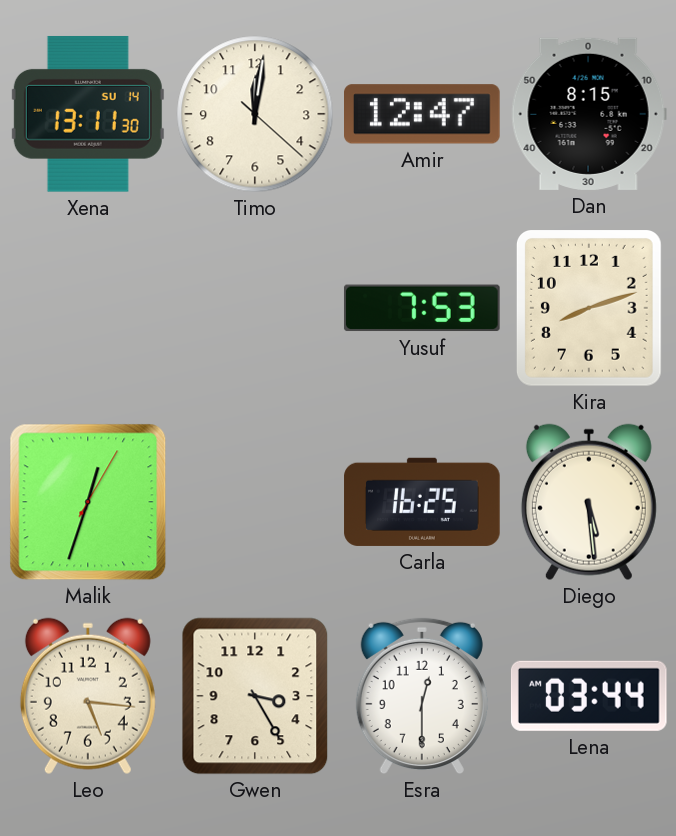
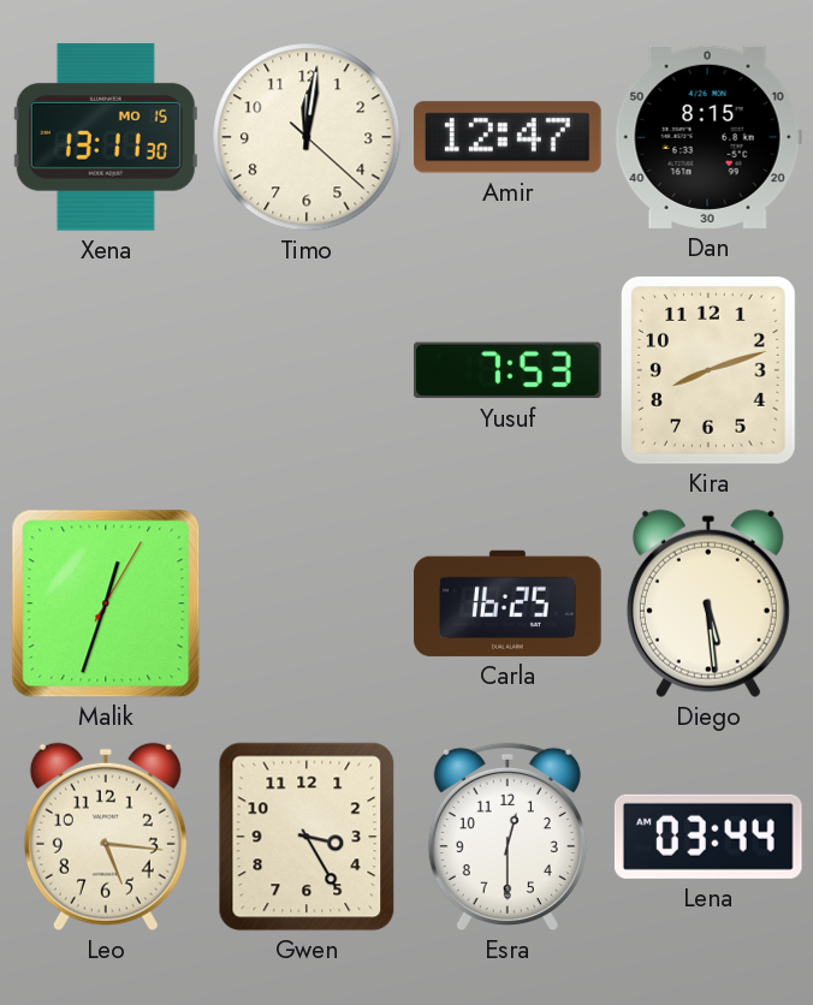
Xena date: SU 14 -> MO 15
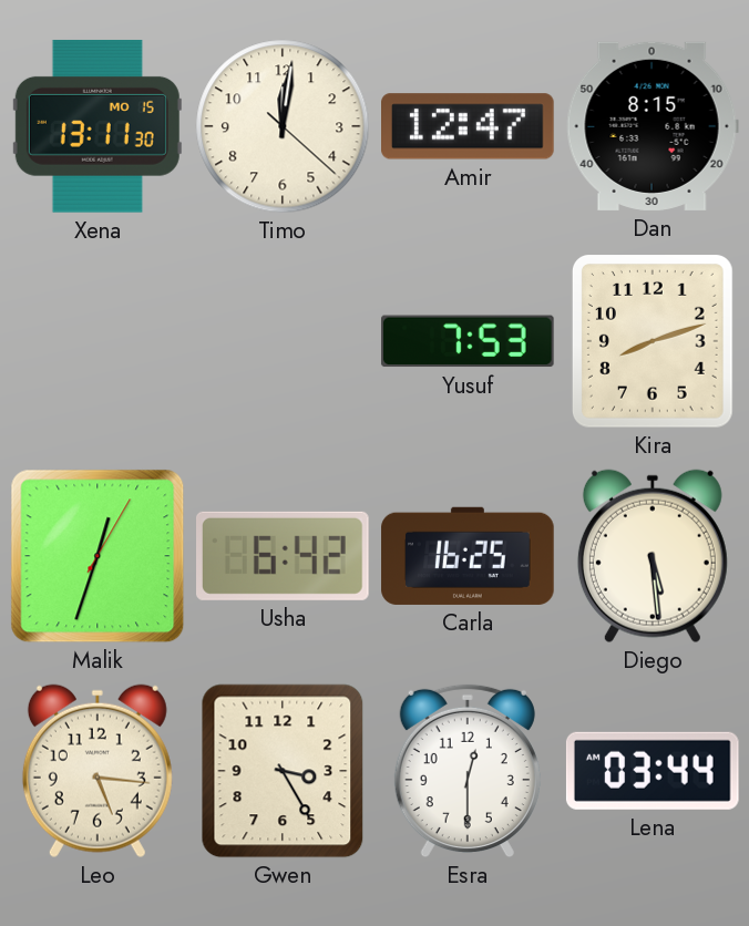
Usha: none -> 6:42
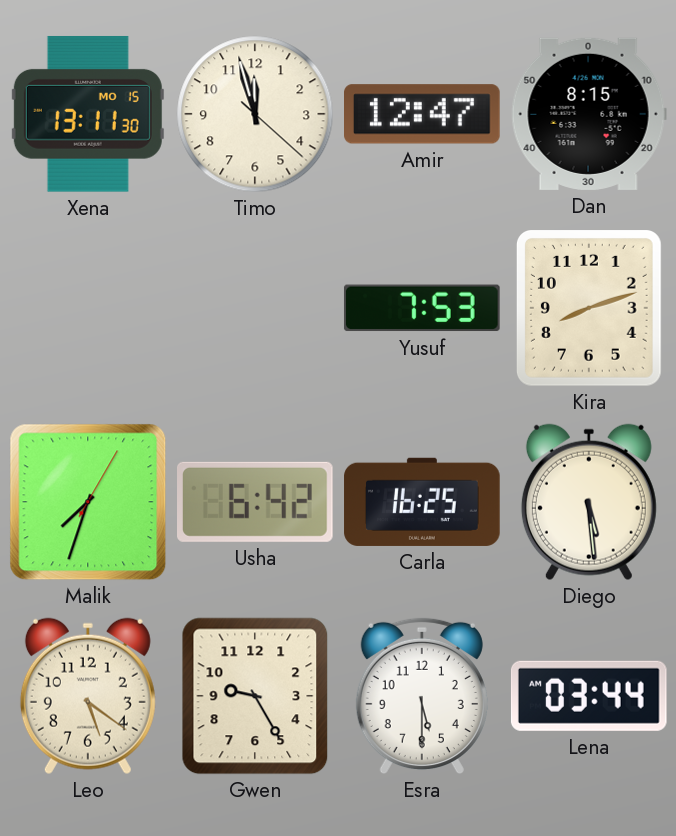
Timo: 12:01 -> 11:57
Malik: 12:33 -> 7:33
Leo: 5:16 -> 5:21
Gwen: 3:25 -> 9:25
Esra: 12:30 -> 5:30
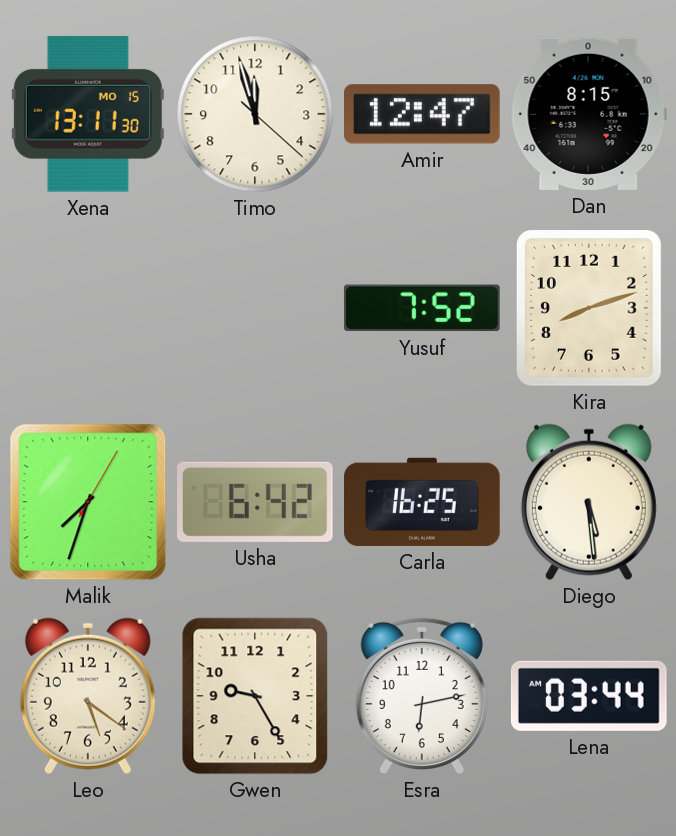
Yusuf: 7:53 -> 7:52
Esra: 5:30 -> 6:13
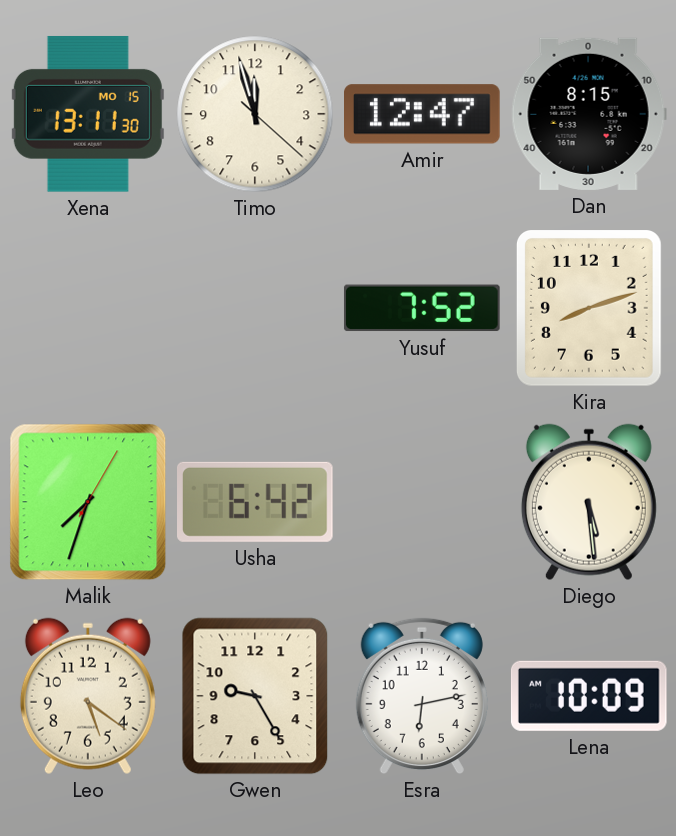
Carla: 16:25 -> none
Lena: 03:44 -> 10:09
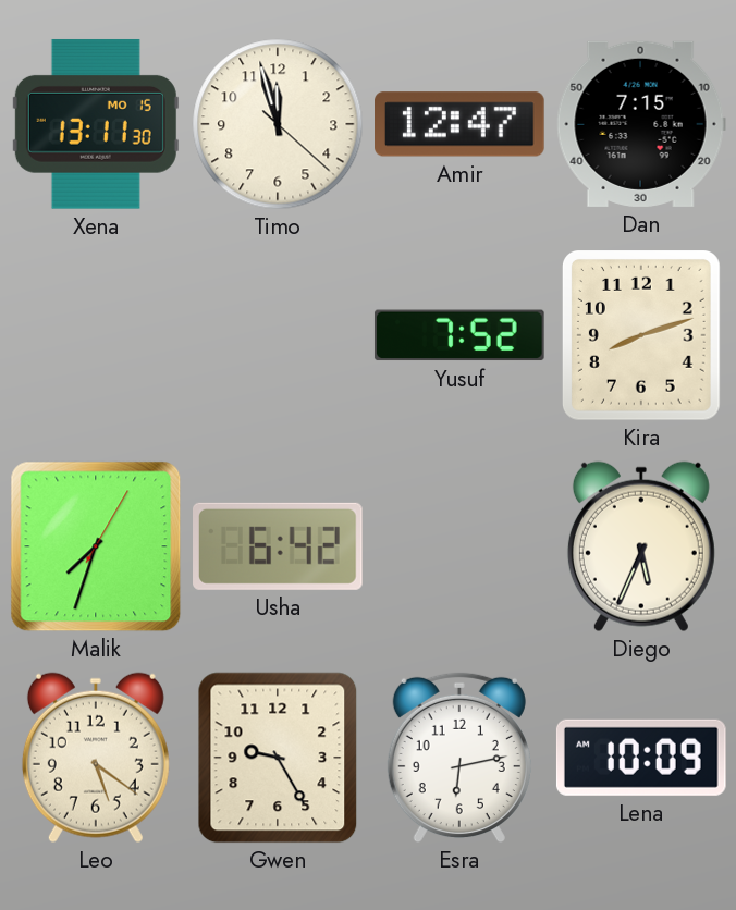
Dan: 8:15 -> 7:15
Diego: 5:29 -> 5:34
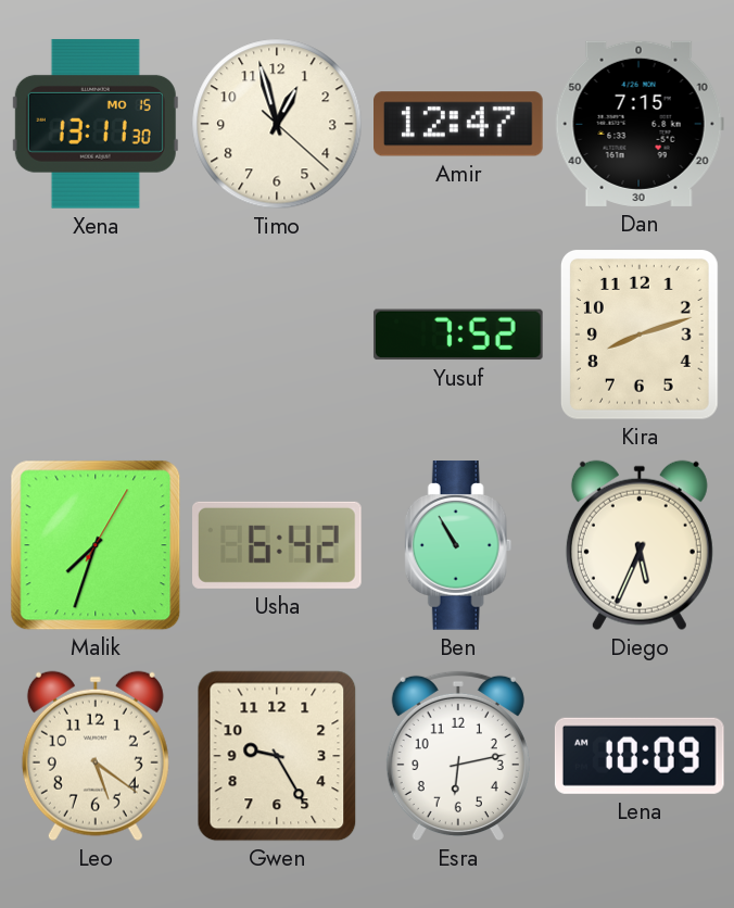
Timo: 11:57 -> 12:57
Ben: none -> 10:55
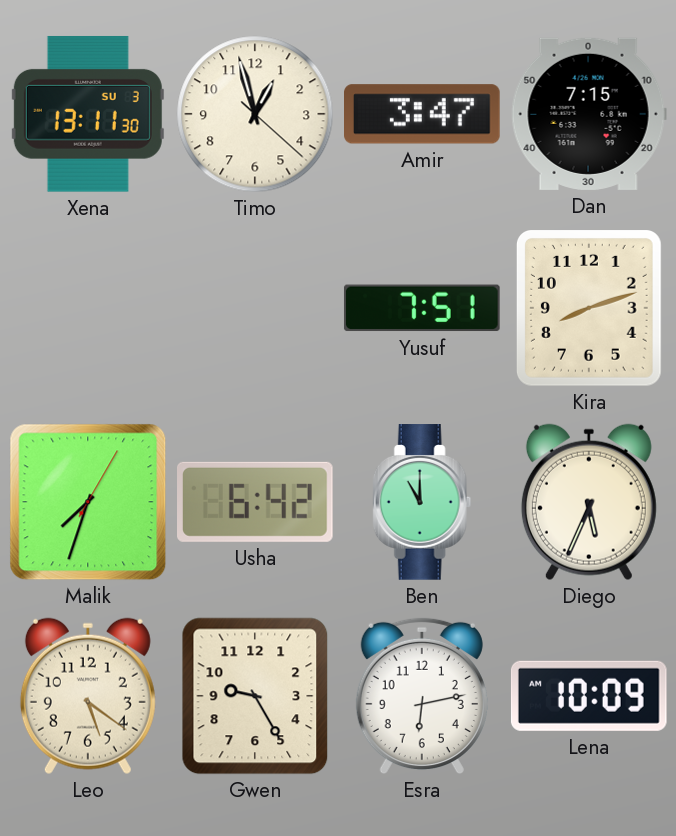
Xena date: MO 15 -> SU 3
Amir: 12:47 -> 3:47
Yusuf: 7:52 -> 7:51
Ben: 10:55 -> 11:00
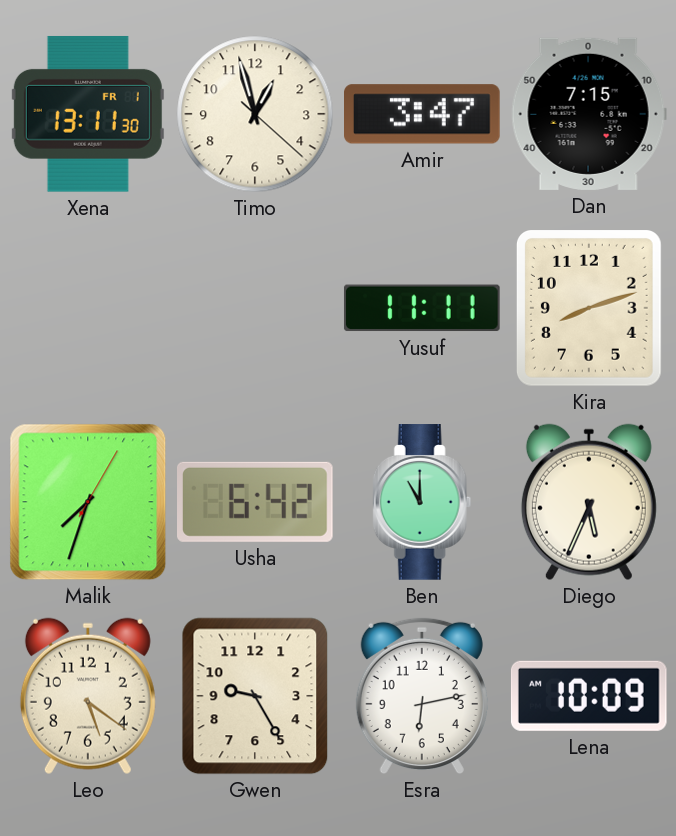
Xena date: SU 3 -> FR 1
Yusuf: 7:51 -> 11:11
